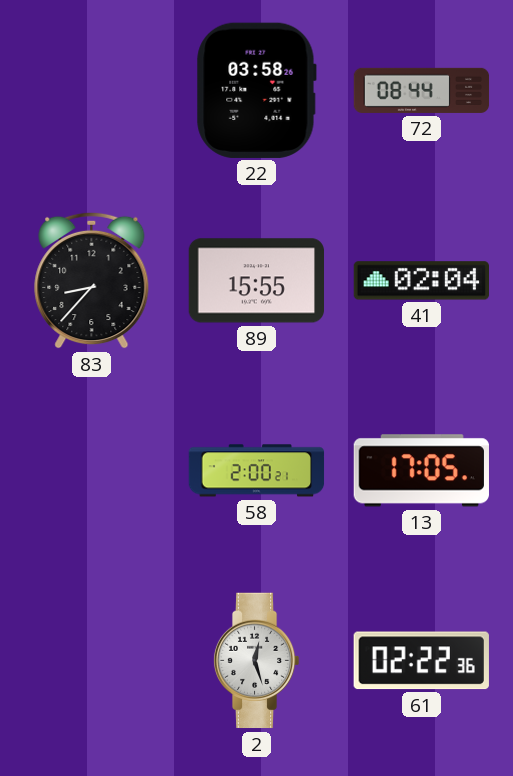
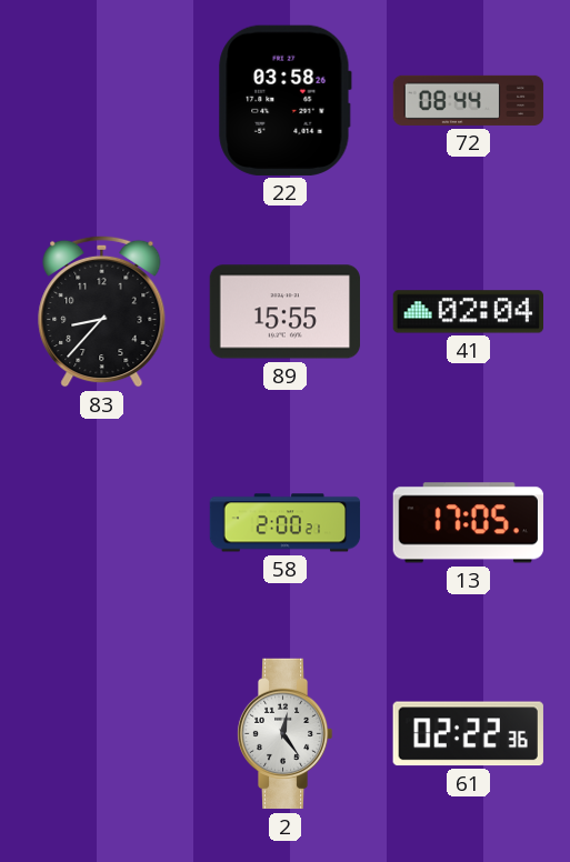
2: 12:27 -> 12:24
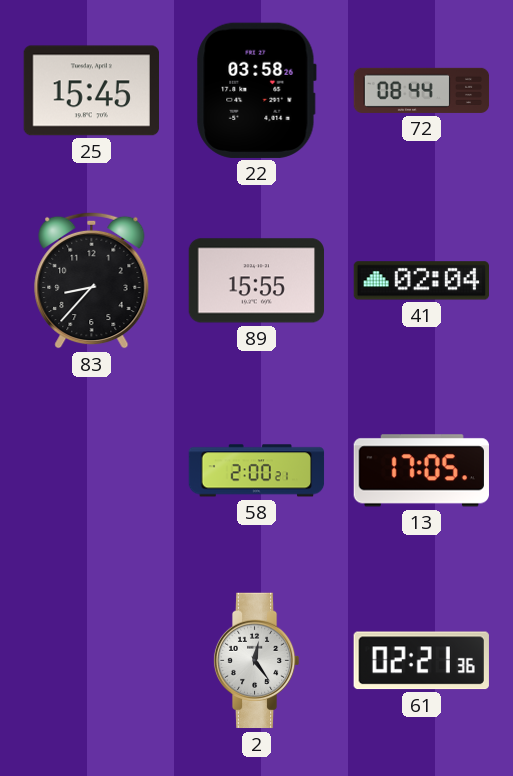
25: none -> 15:45
61: 02:22 -> 02:21
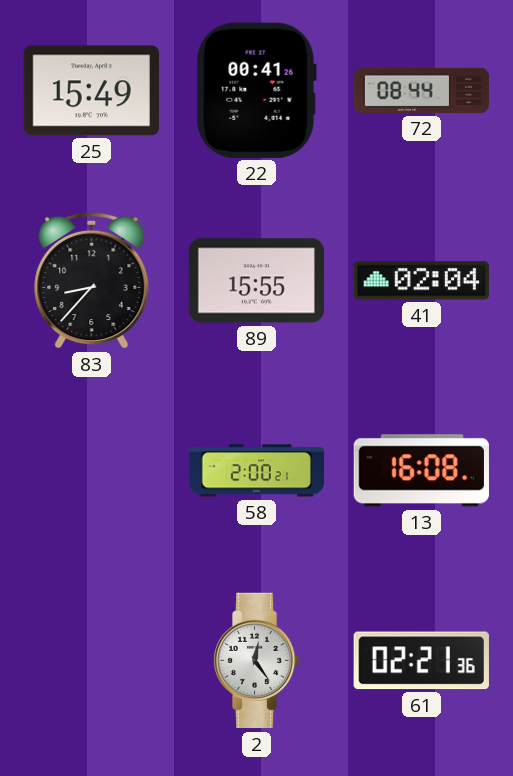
25: 15:45 -> 15:49
22: 03:58 -> 00:41
13: 17:05 -> 16:08
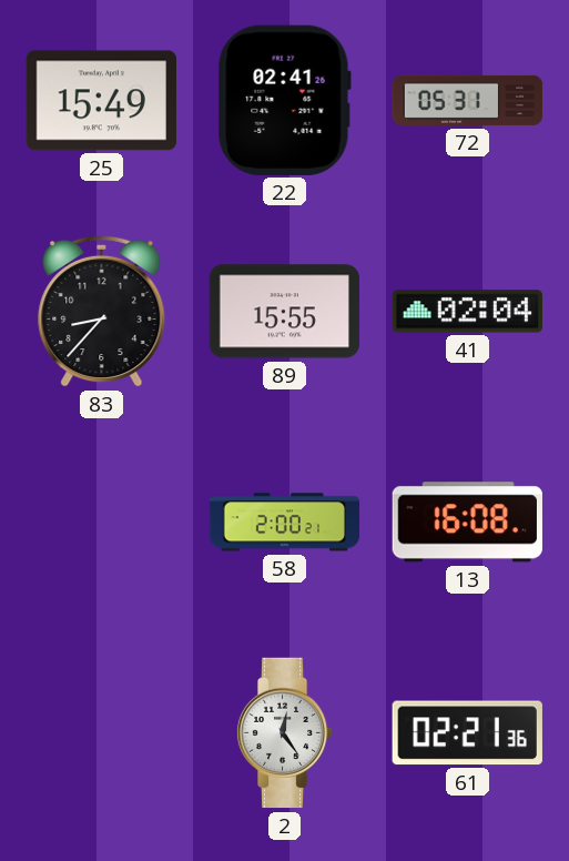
22: 00:41 -> 02:41
72: 08:44 -> 05:31
